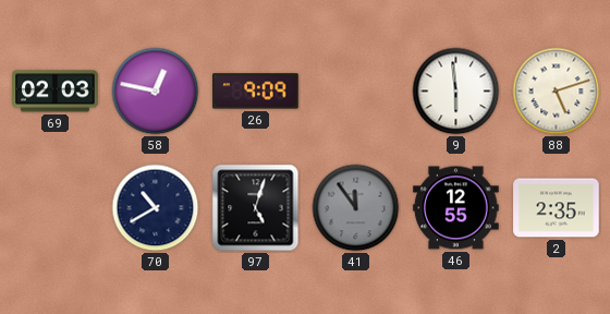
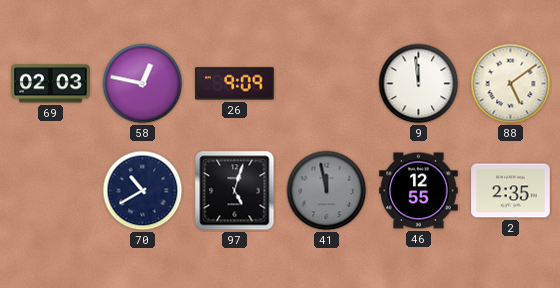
9: 5:59 -> 11:59
88: 5:12 -> 5:09
41: 11:54 -> 11:58
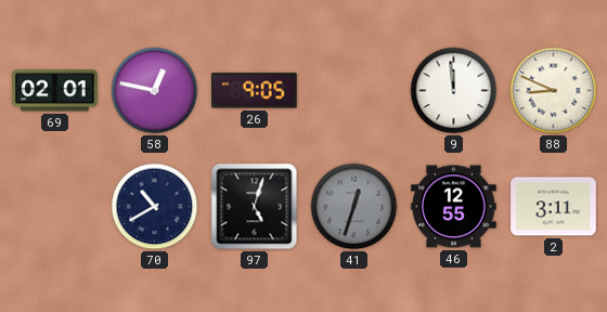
69: 02:03 -> 02:01
26: 9:09 -> 9:05
88: 5:09 -> 8:49
41: 11:58 -> 12:33
2: 2:35 -> 3:11
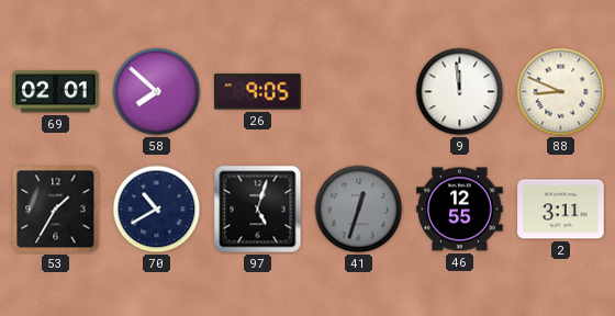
58: 12:47 -> 7:52
53: none -> 1:35
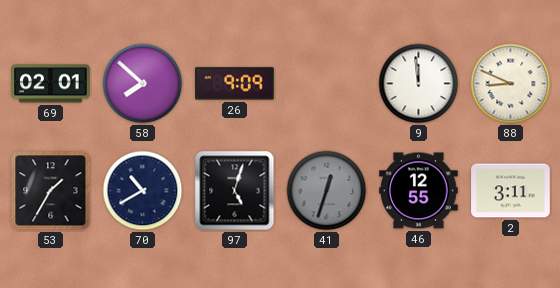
26: 9:05 -> 9:09
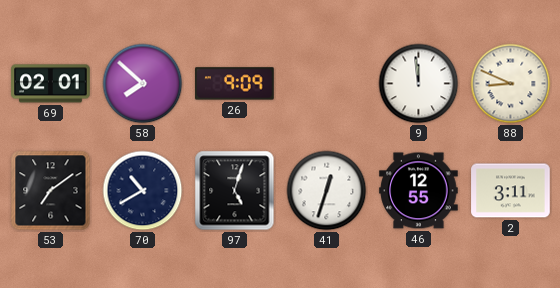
53: 1:35 -> 7:09
41 dial: grey -> white
